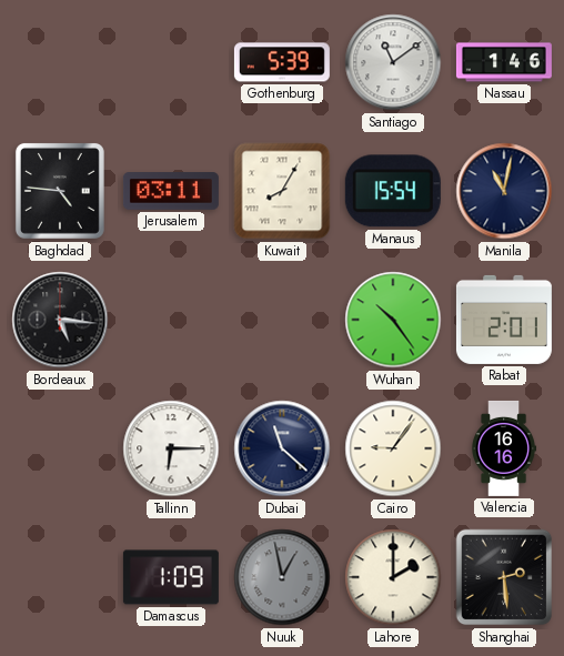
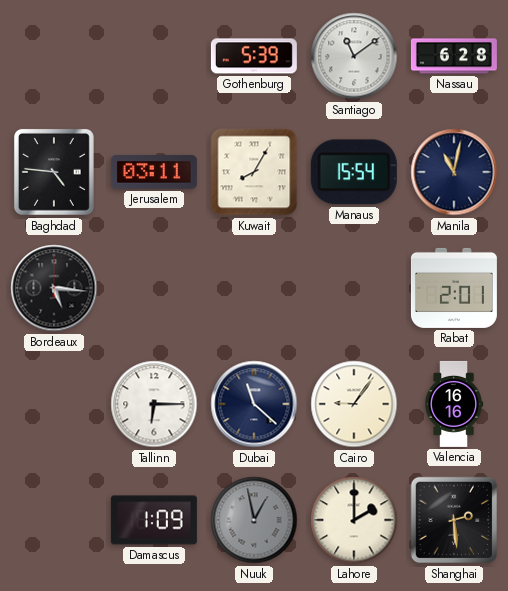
Nassau: 1:46 -> 6:28
Wuhan: 10:24 -> none
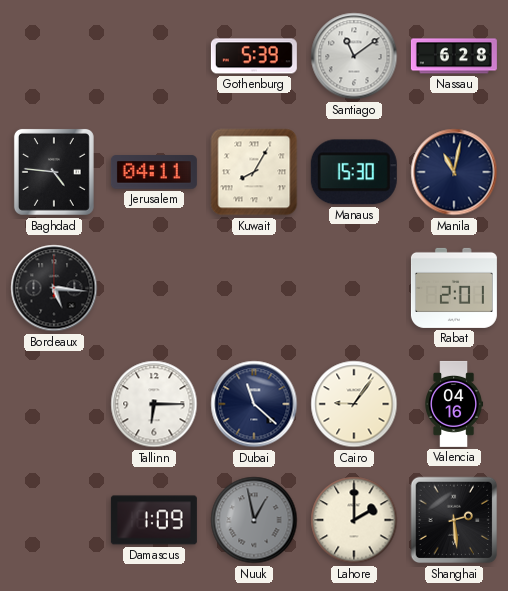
Jerusalem: 03:11 -> 04:11
Manaus: 15:54 -> 15:30
Valencia: 16:16 -> 04:16
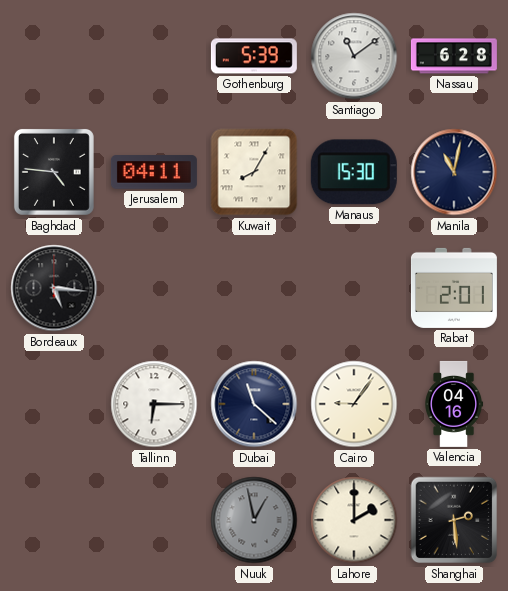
Damascus: 1:09 -> none
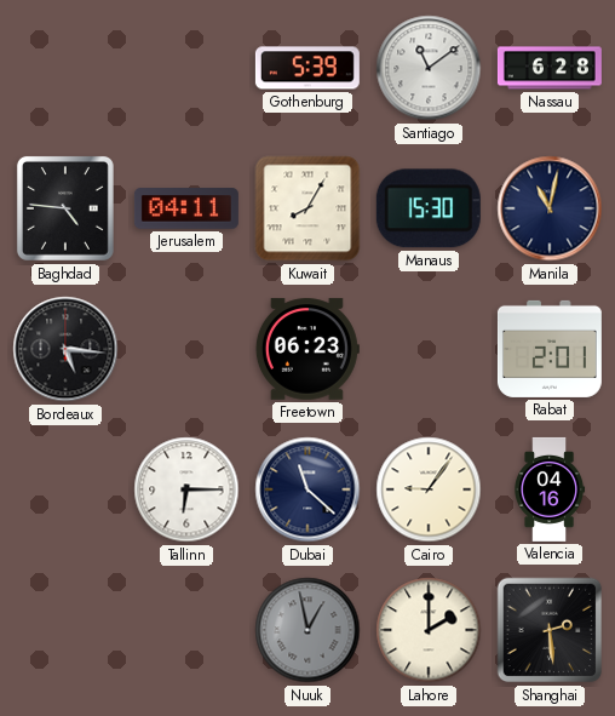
Freetown: none -> 06:23
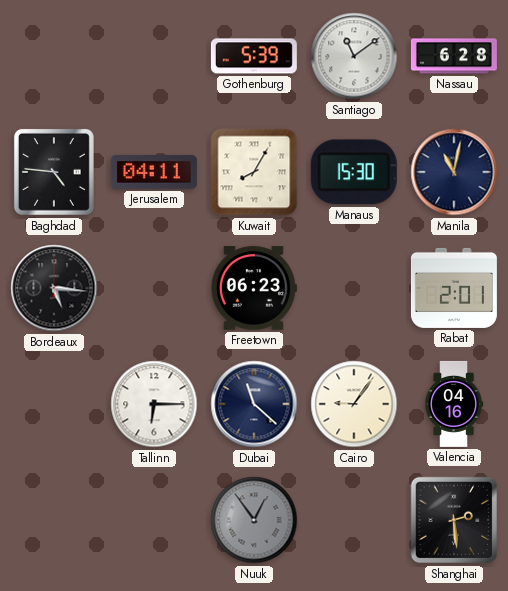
Nuuk: 12:58 -> 12:54
Lahore: 2:00 -> none
